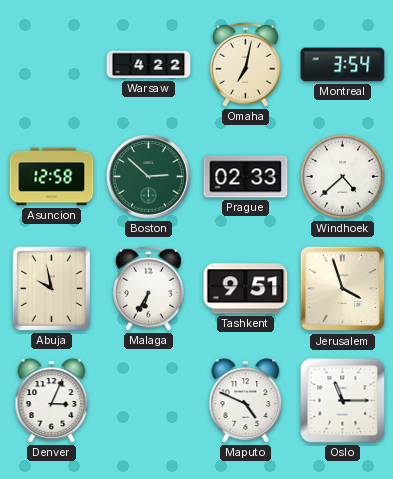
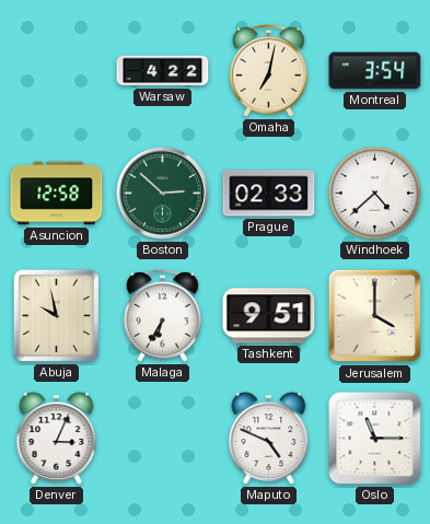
Jerusalem: 3:57 -> 4:00
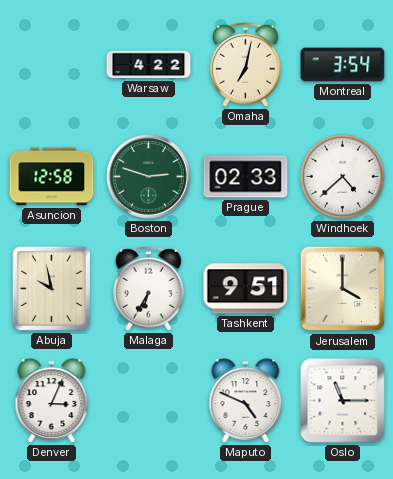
Boston: 2:52 -> 2:48
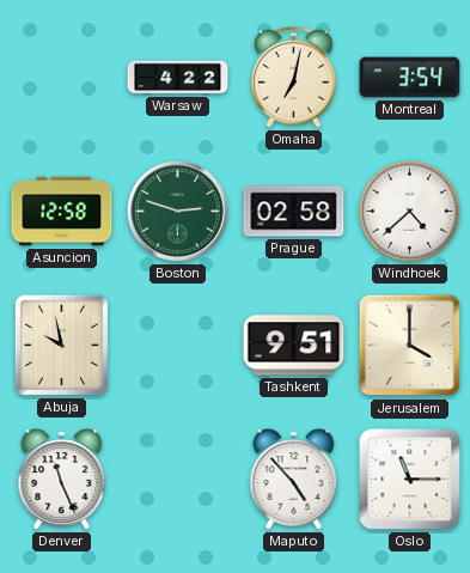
Prague: 02:33 -> 02:58
Malaga: 6:35 -> none
Denver: 3:04 -> 11:26
Maputo: 4:49 -> 4:53
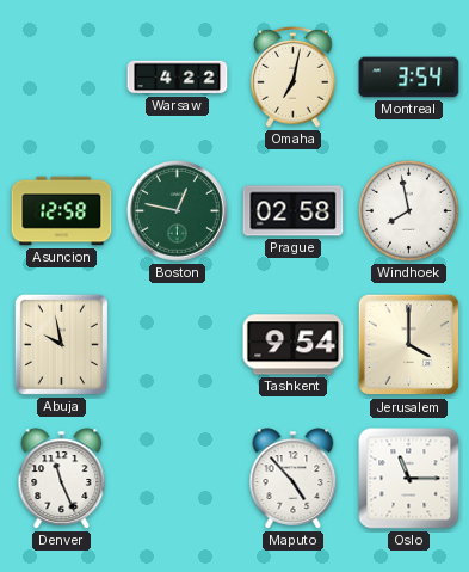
Boston: 2:48 -> 12:47
Windhoek: 4:38 -> 7:58
Tashkent: 9:51 -> 9:54
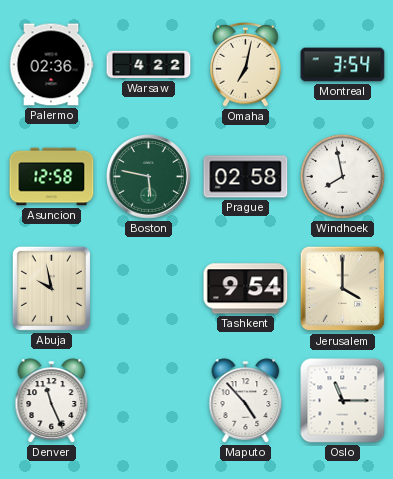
Palermo: none -> 02:36
Boston: 12:47 -> 5:47
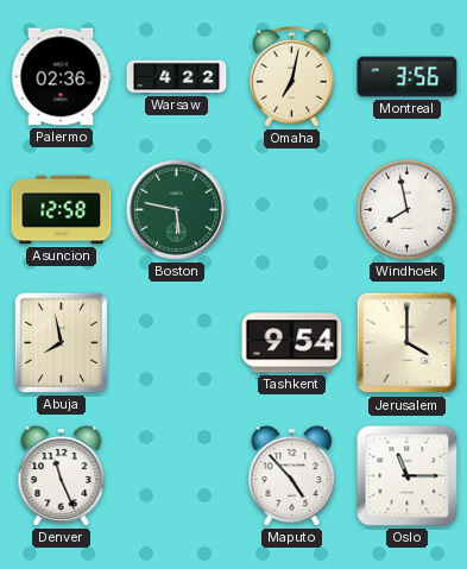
Montreal: 3:54 -> 3:56
Prague: 02:58 -> none
Abuja: 9:58 -> 7:58
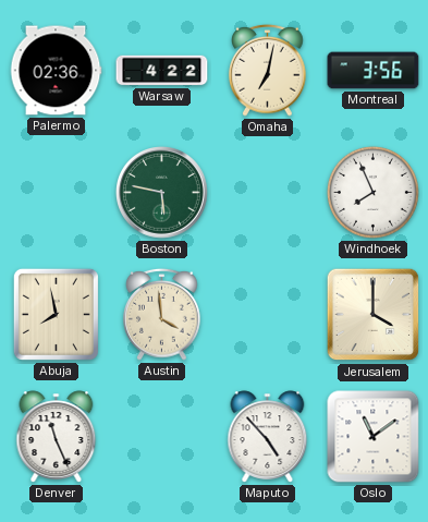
Asuncion: 12:58 -> none
Windhoek: 7:58 -> 7:56
Austin: none -> 3:59
Tashkent: 9:54 -> none
Oslo: 11:15 -> 11:09
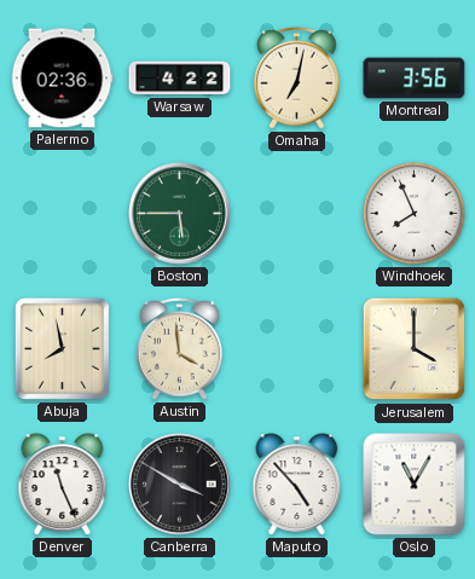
Boston: 5:47 -> 5:45
Canberra: none -> 3:50
Oslo: 11:09 -> 11:05
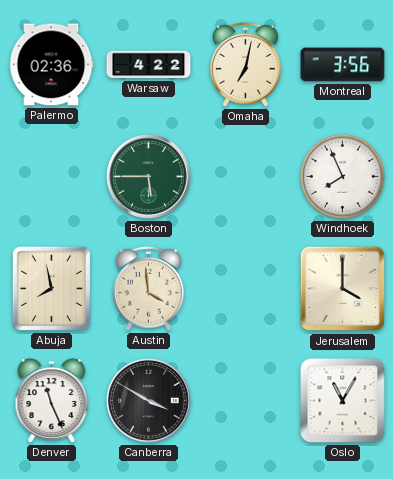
Maputo: 4:53 -> none
